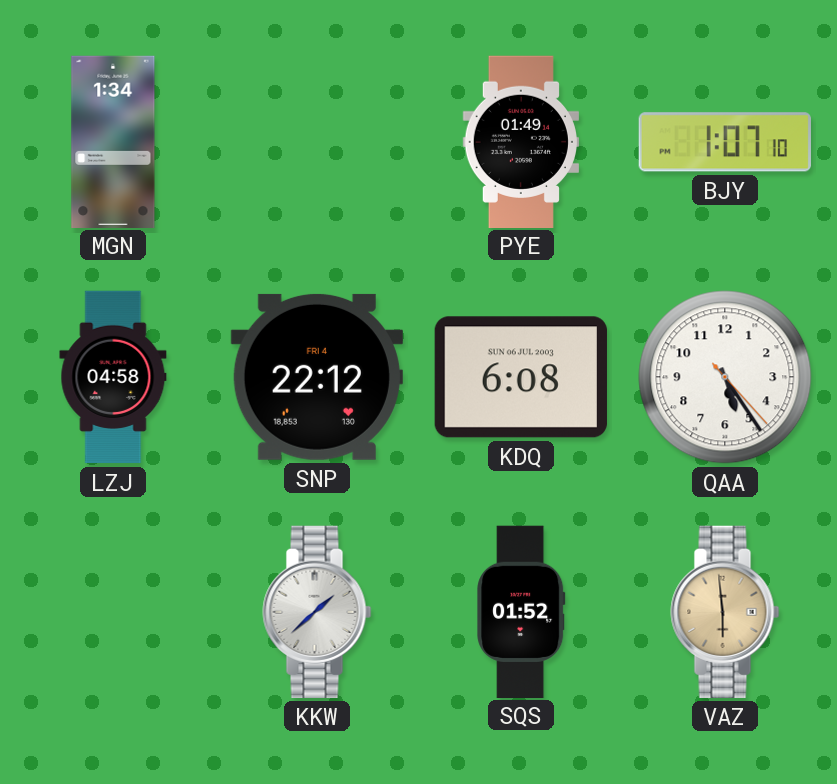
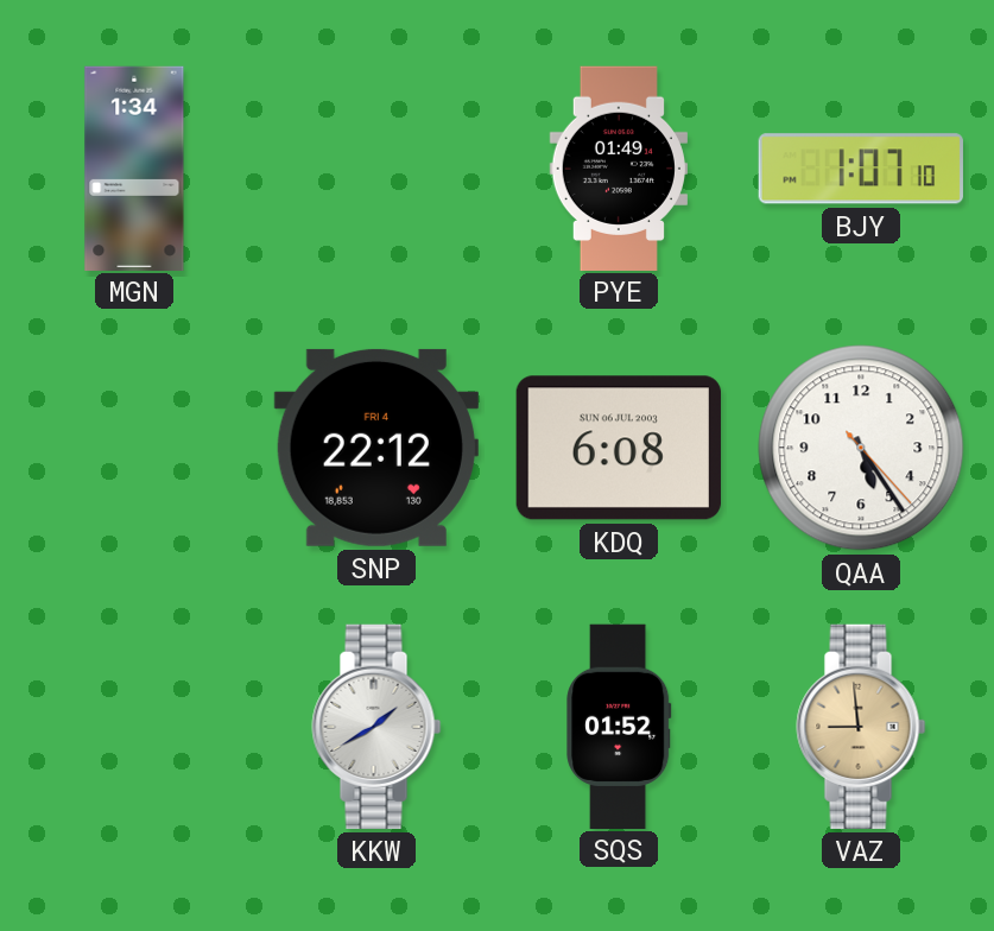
LZJ: 04:58 -> none
KKW: 1:38 -> 1:40
VAZ: 5:59 -> 8:59
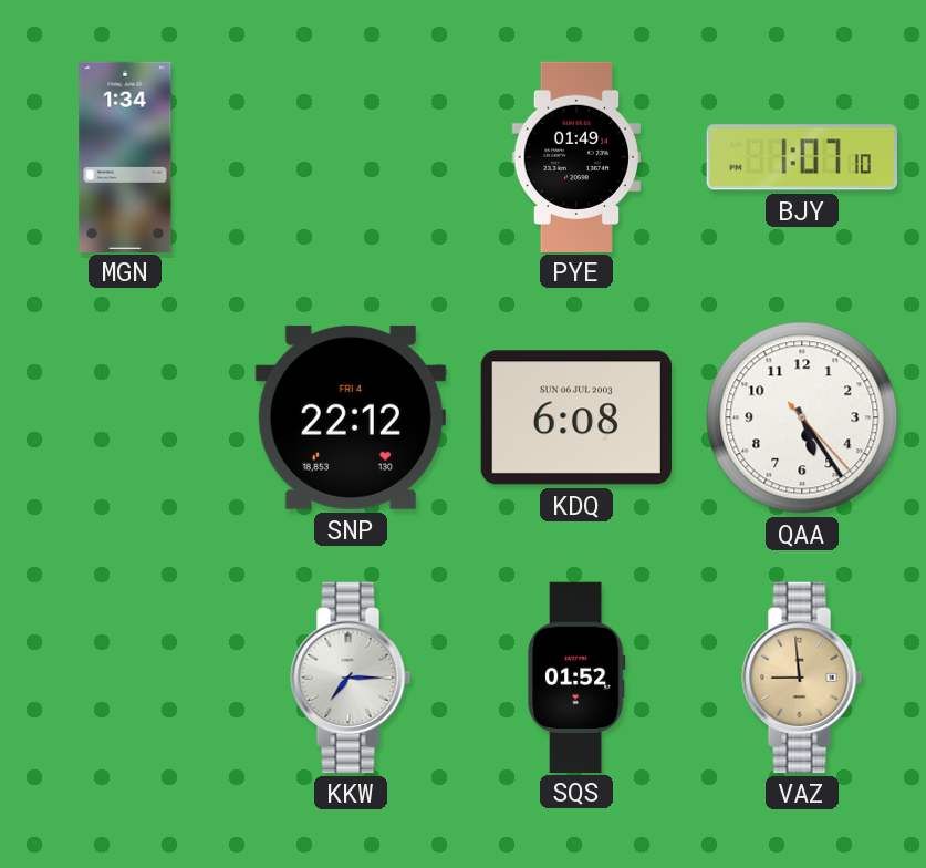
KKW: 1:40 -> 7:15
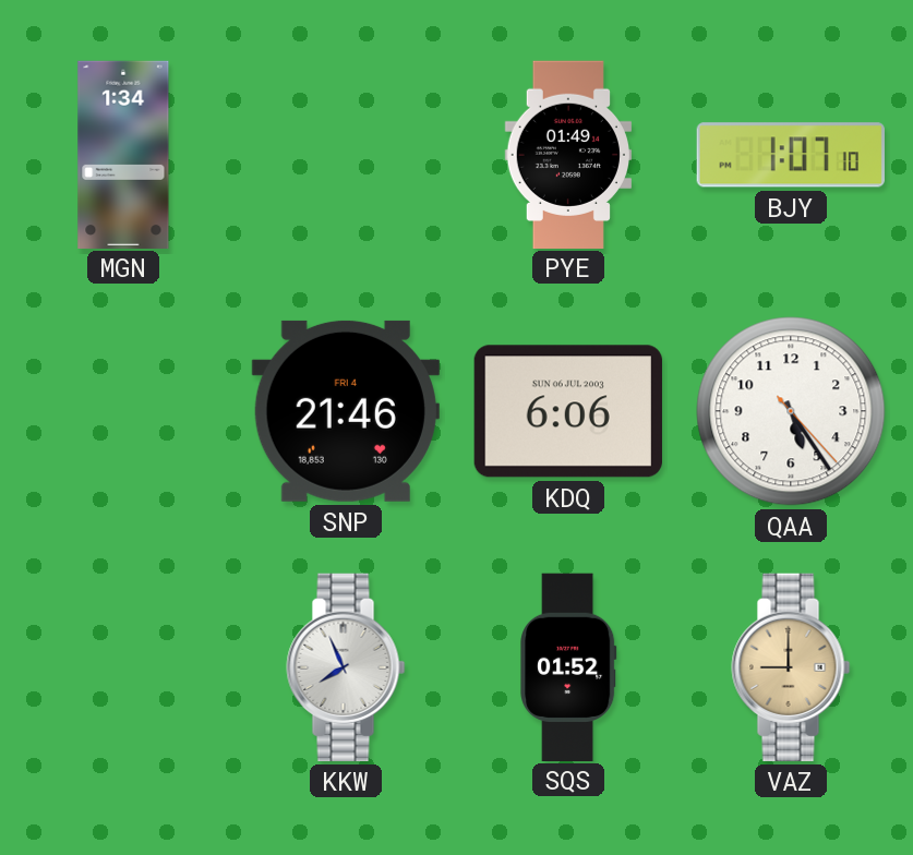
SNP: 22:12 -> 21:46
KDQ: 6:08 -> 6:06
KKW: 7:15 -> 7:56
VAZ: 8:59 -> 9:00
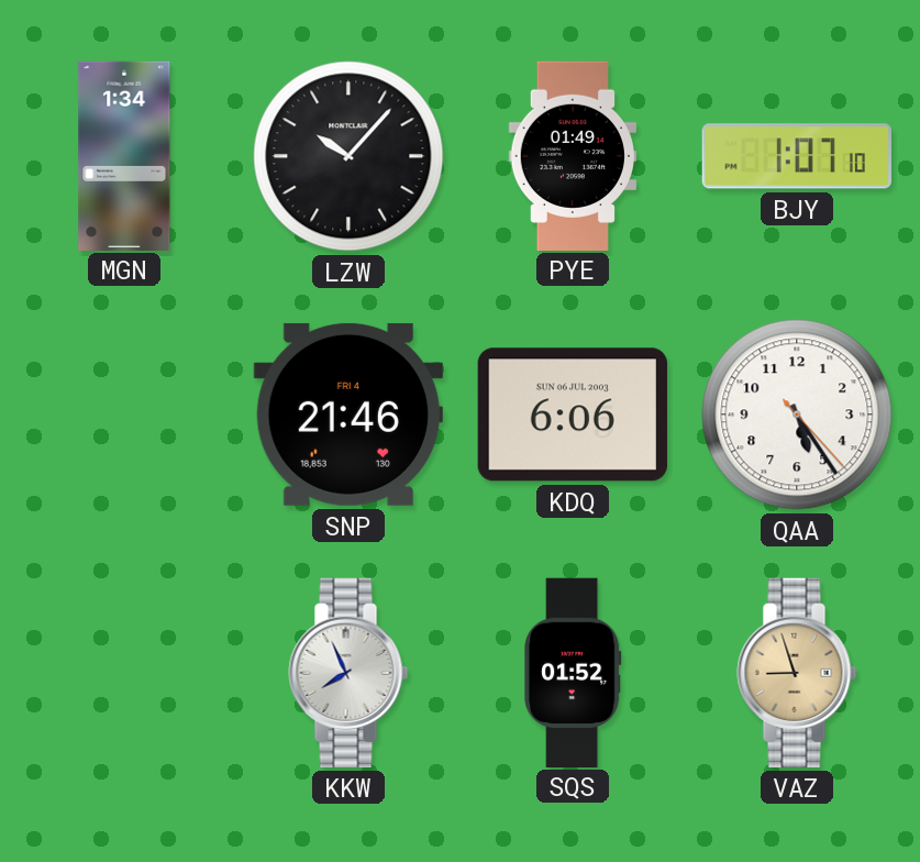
LZW: none -> 10:07
VAZ: 9:00 -> 8:57
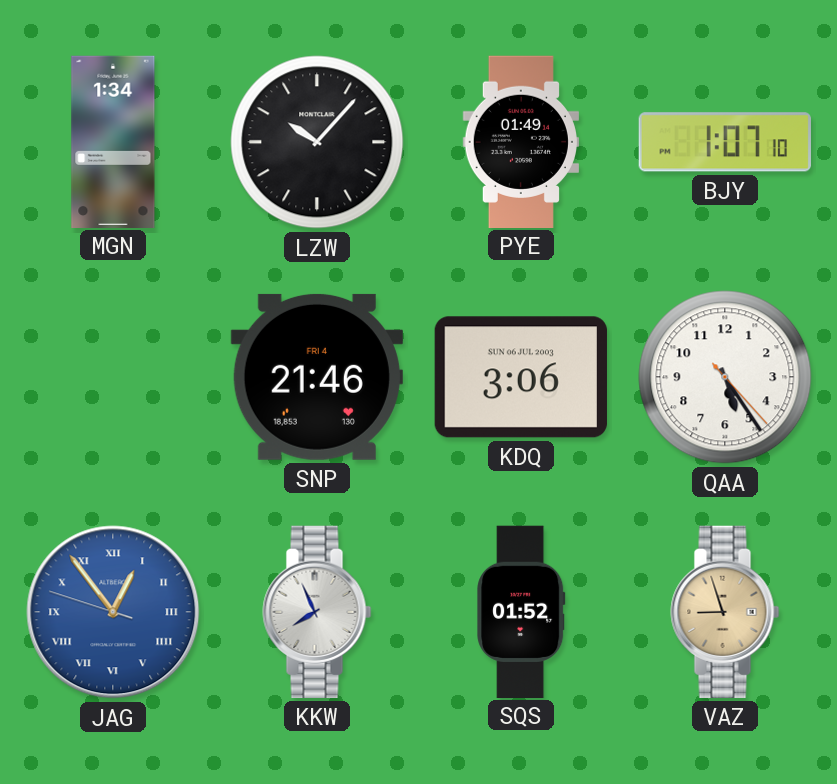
KDQ: 6:06 -> 3:06
JAG: none -> 12:53
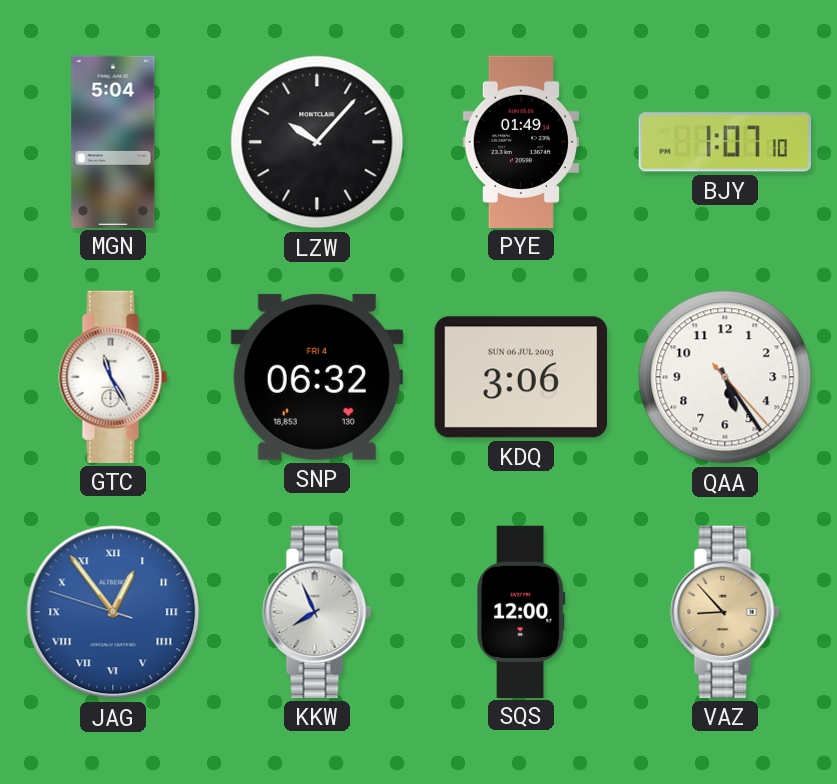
MGN: 1:34 -> 5:04
GTC: none -> 11:25
SNP: 21:46 -> 06:32
SQS: 01:52 -> 12:00
VAZ: 8:57 -> 8:53
